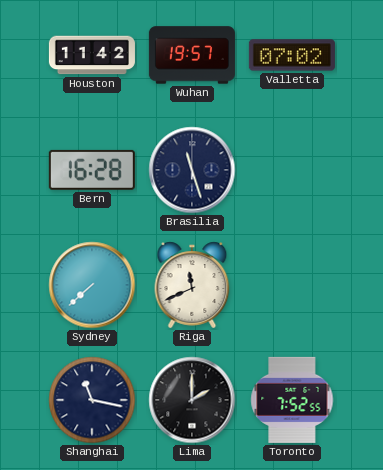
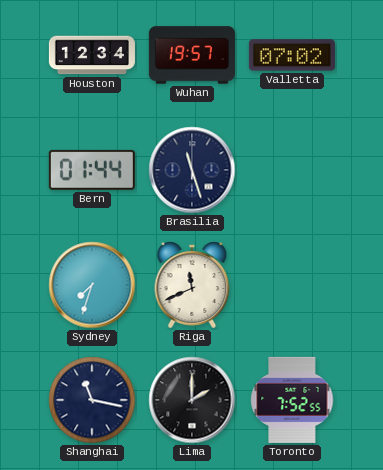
Houston: 11:42 -> 12:34
Bern: 16:28 -> 01:44
Sydney: 7:38 -> 7:33
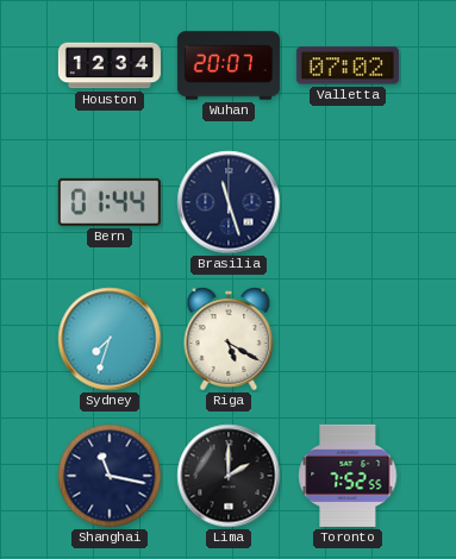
Wuhan: 19:57 -> 20:07
Riga: 11:41 -> 5:20
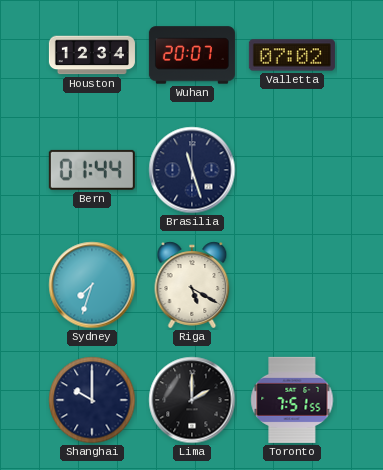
Shanghai: 11:17 -> 10:00
Toronto: 7:52 -> 7:51
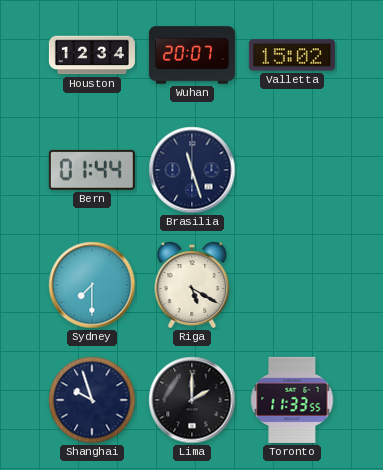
Valletta: 07:02 -> 15:02
Sydney: 7:33 -> 7:30
Shanghai: 10:00 -> 9:57
Toronto: 7:51 -> 11:33
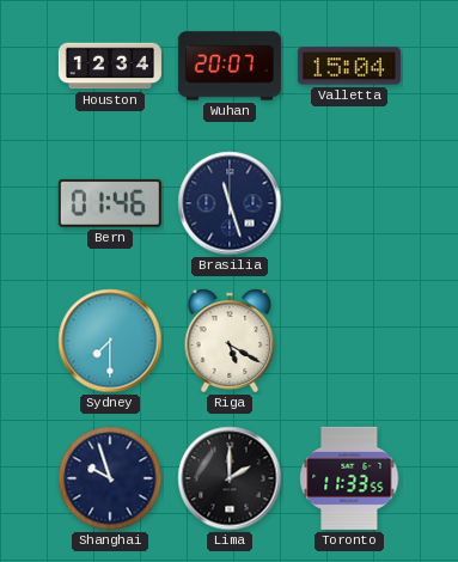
Valletta: 15:02 -> 15:04
Bern: 01:44 -> 01:46
